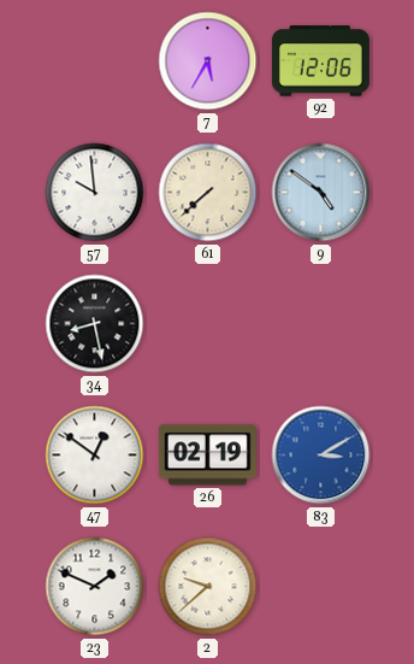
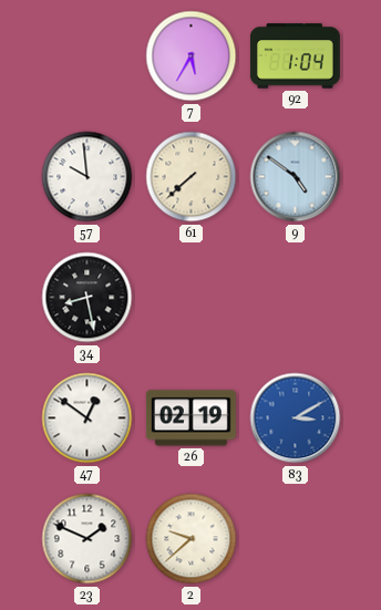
92: 12:06 -> 1:04
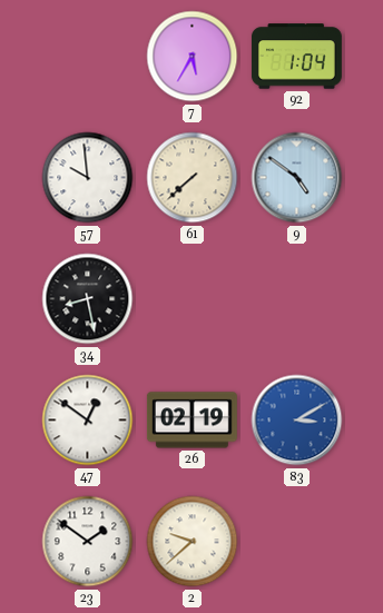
23: 1:49 -> 1:51
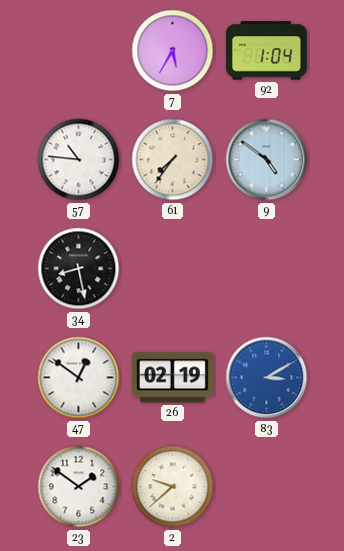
57: 9:59 -> 10:46
61: 7:38 -> 7:36
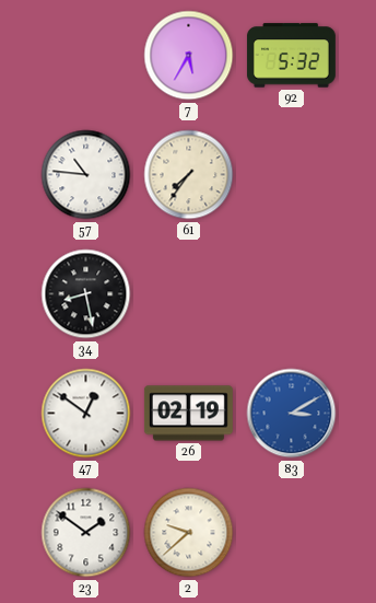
92: 1:04 -> 5:32
9: 4:51 -> none
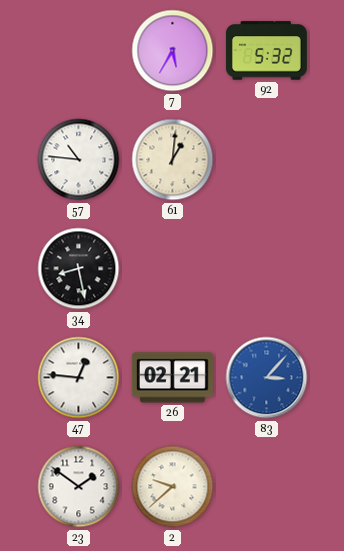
61: 7:36 -> 1:01
47: 12:51 -> 12:46
26: 02:19 -> 02:21
83: 3:10 -> 3:07
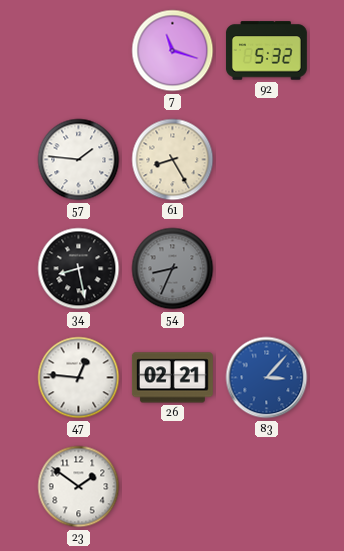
7: 5:35 -> 11:18
57: 10:46 -> 1:46
61: 1:01 -> 8:25
54: none -> 8:34
2: 9:38 -> none
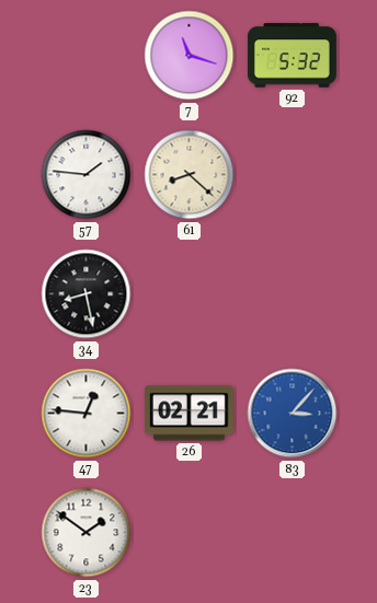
61: 8:25 -> 8:22
54: 8:34 -> none
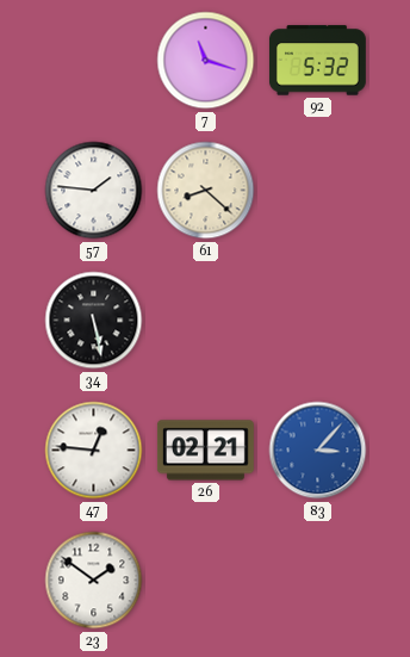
34: 8:28 -> 5:28
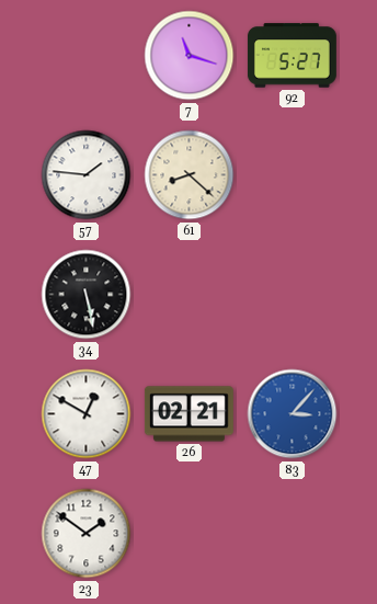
92: 5:32 -> 5:27
47: 12:46 -> 12:50
